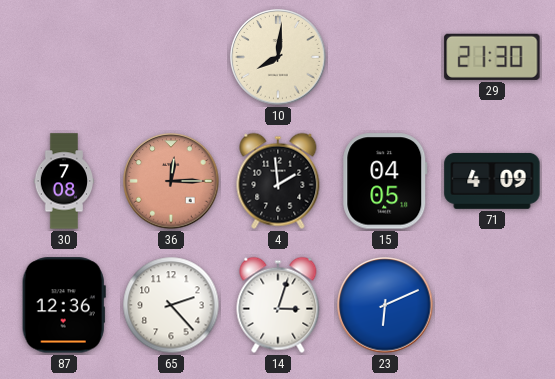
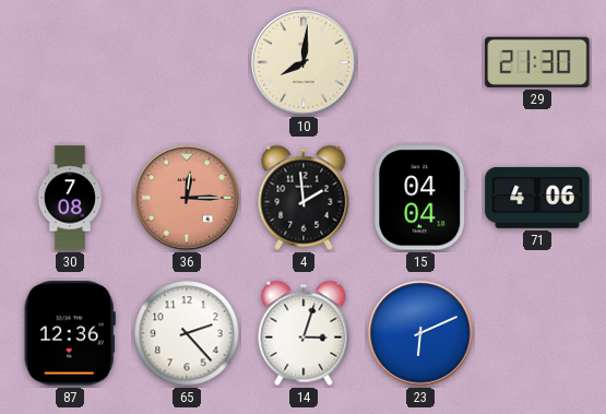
15: 04:05 -> 04:04
71: 4:09 -> 4:06
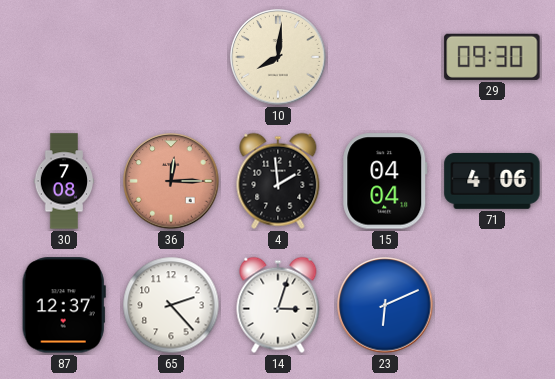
29: 21:30 -> 09:30
87: 12:36 -> 12:37
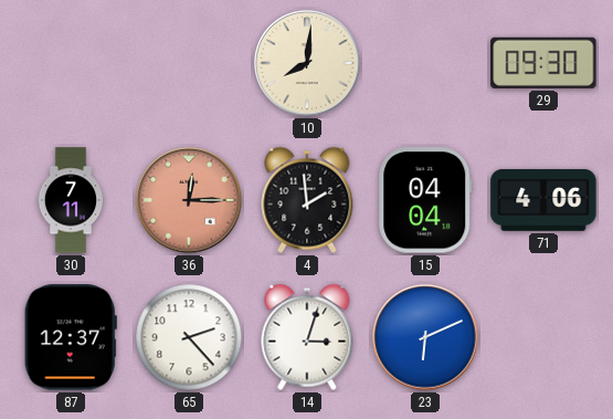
30: 7:08 -> 7:11
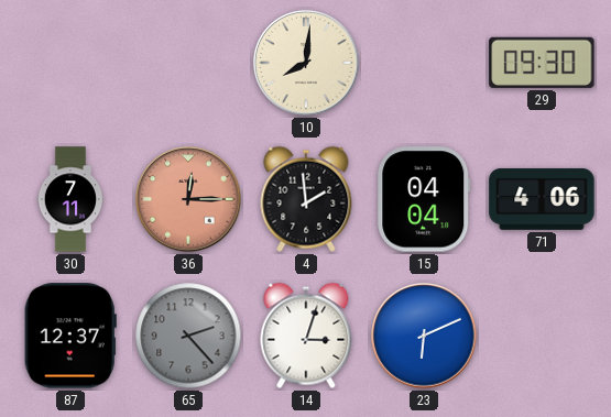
65 dial: white -> grey
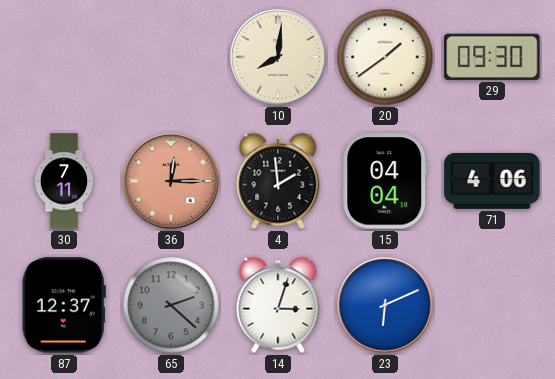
20: none -> 1:39
65: 2:23 -> 2:22
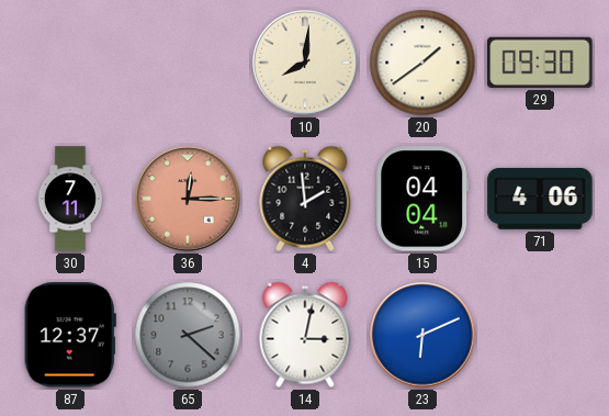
14: 3:03 -> 3:02
